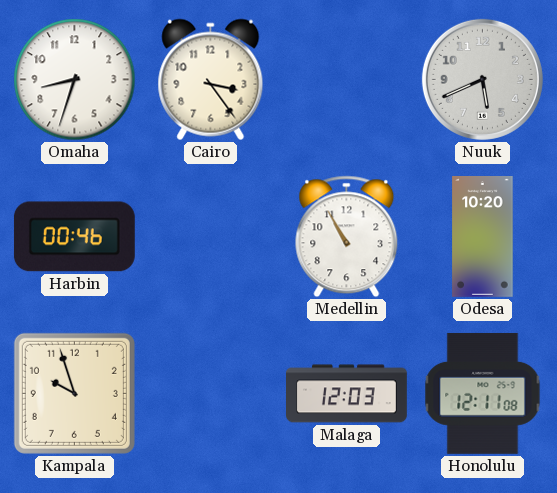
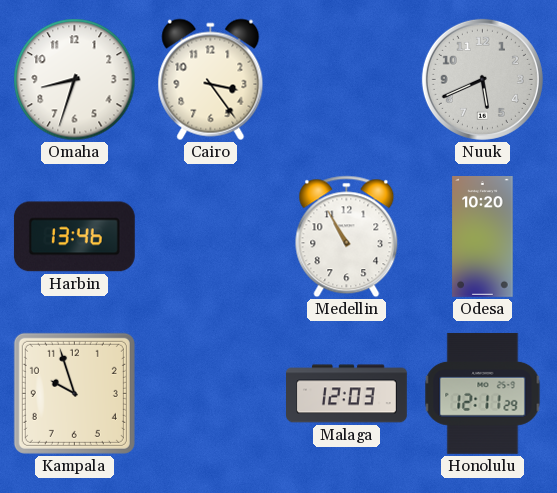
Harbin: 00:46 -> 13:46
Honolulu: 12:11:08 -> 12:11:29
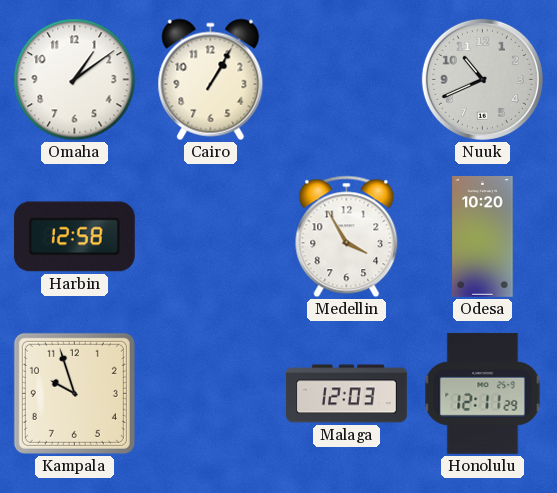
Omaha: 8:33 -> 1:09
Cairo: 3:24 -> 1:05
Nuuk: 5:41 -> 10:41
Harbin: 13:46 -> 12:58
Medellin: 10:55 -> 3:55
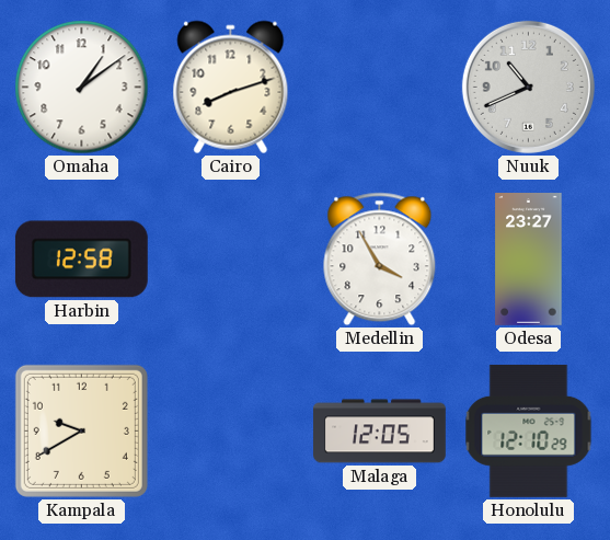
Cairo: 1:05 -> 8:12
Odesa: 10:20 -> 23:27
Kampala: 9:57 -> 9:40
Malaga: 12:03 -> 12:05
Honolulu: 12:11 -> 12:10
